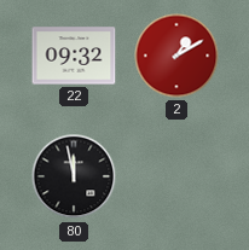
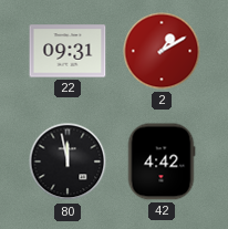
22: 09:32 -> 09:31
42: none -> 4:42
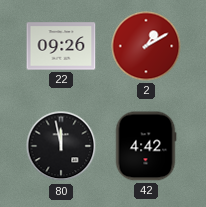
22: 09:31 -> 09:26
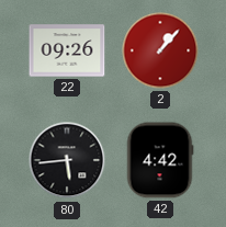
2: 1:10 -> 1:07
80: 11:58 -> 5:44
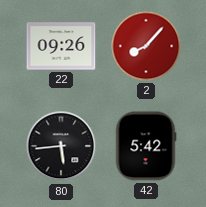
2: 1:07 -> 8:07
42: 4:42 -> 5:42
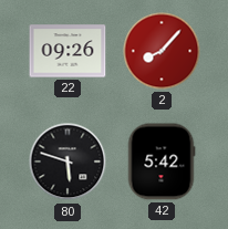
80: 5:44 -> 5:48
